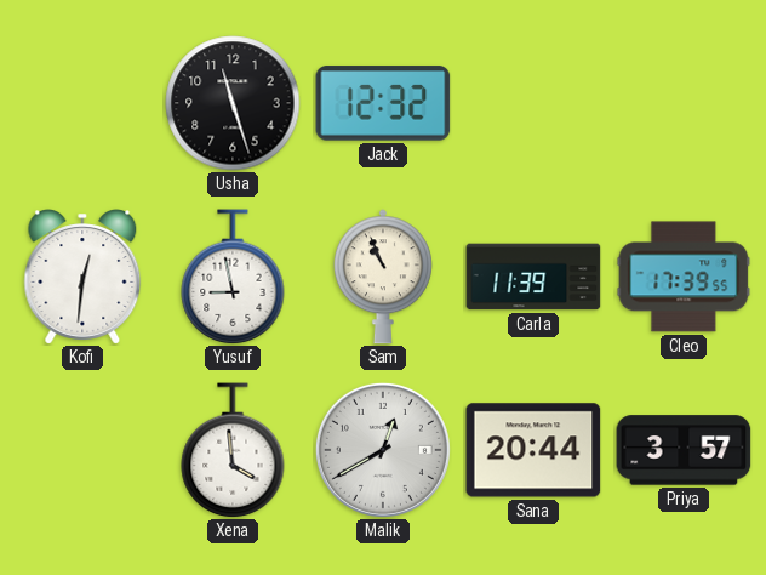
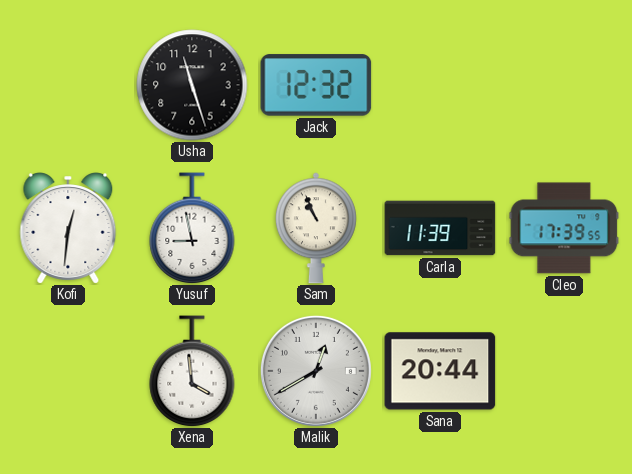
Priya: 3:57 -> none
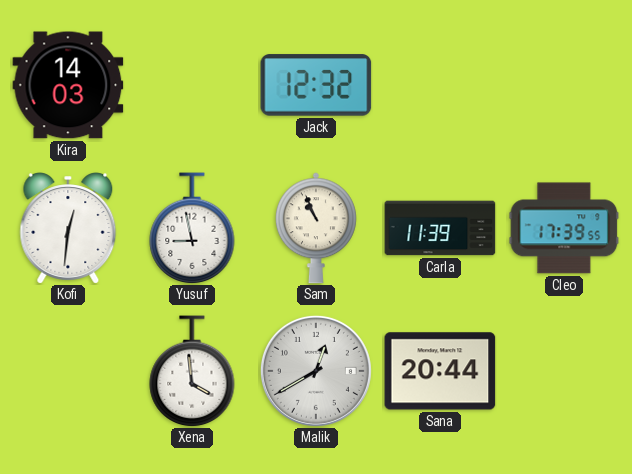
Kira: none -> 14:03
Usha: 11:27 -> none
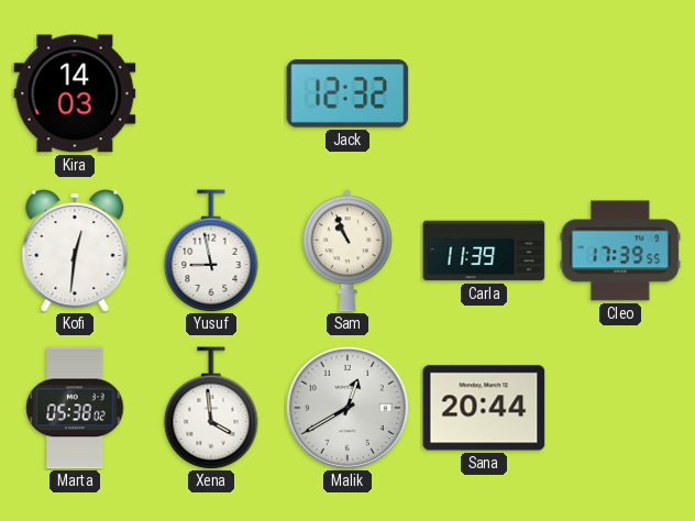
Marta: none -> 05:38
